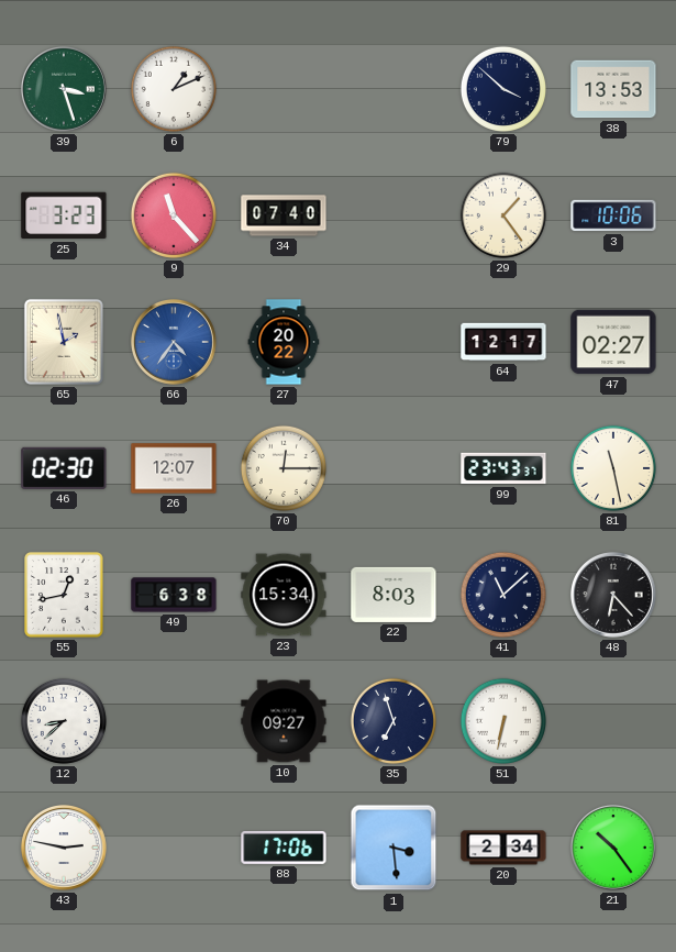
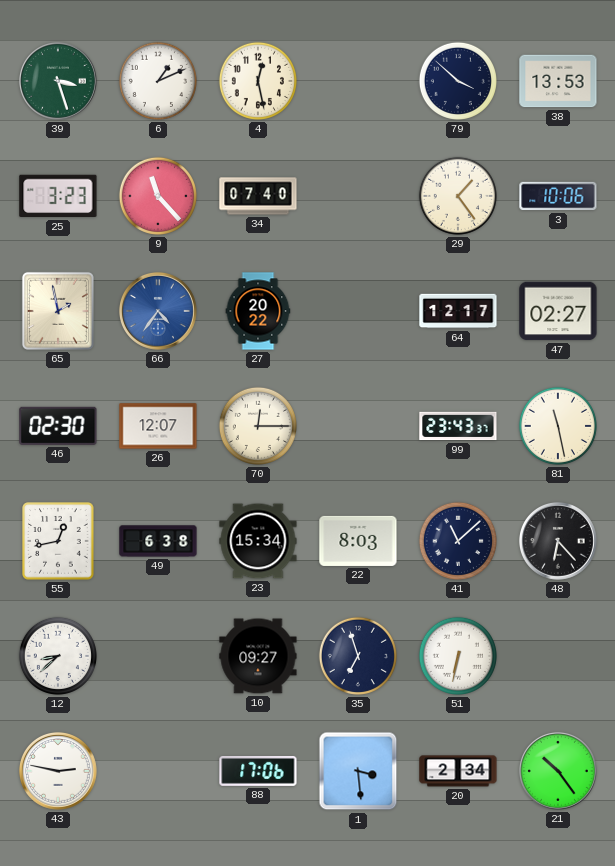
4: none -> 12:28
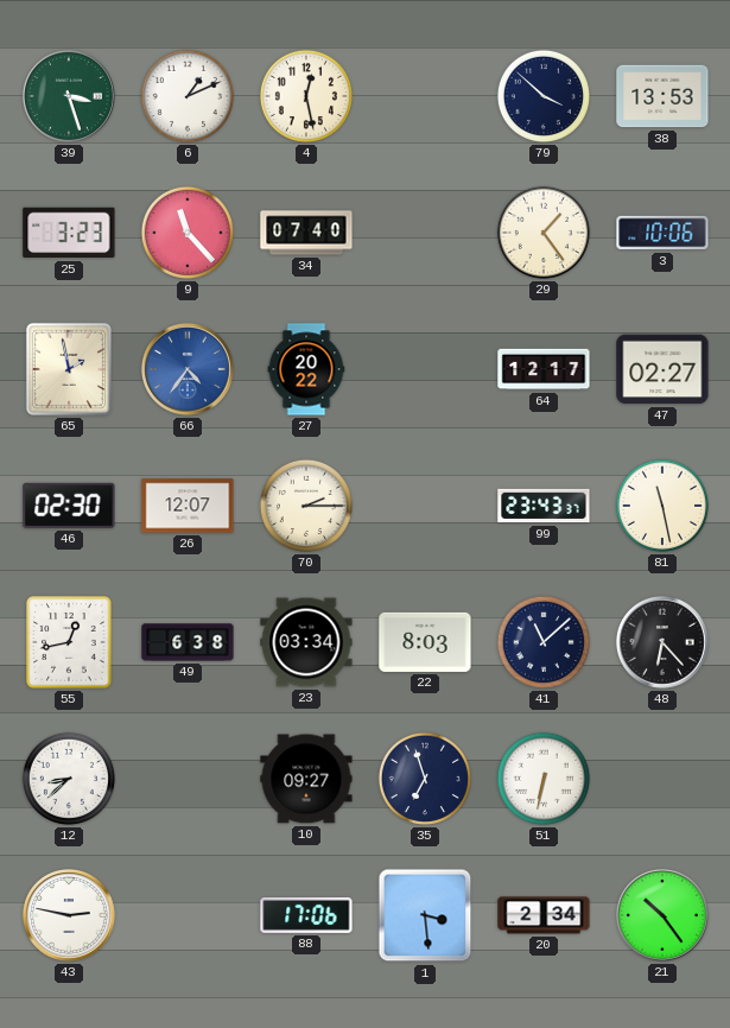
70: 12:15 -> 2:15
23: 15:34 -> 03:34
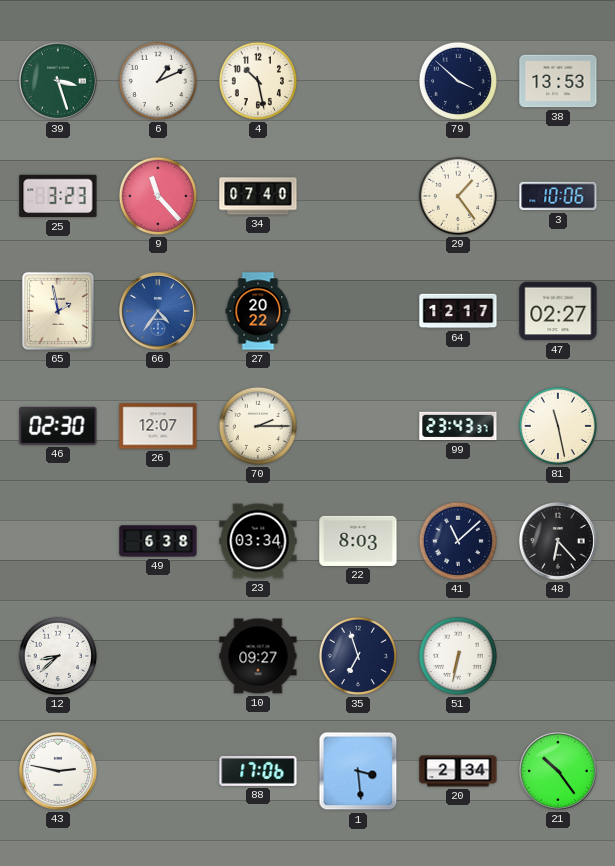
4: 12:28 -> 10:28
55: 12:43 -> none
